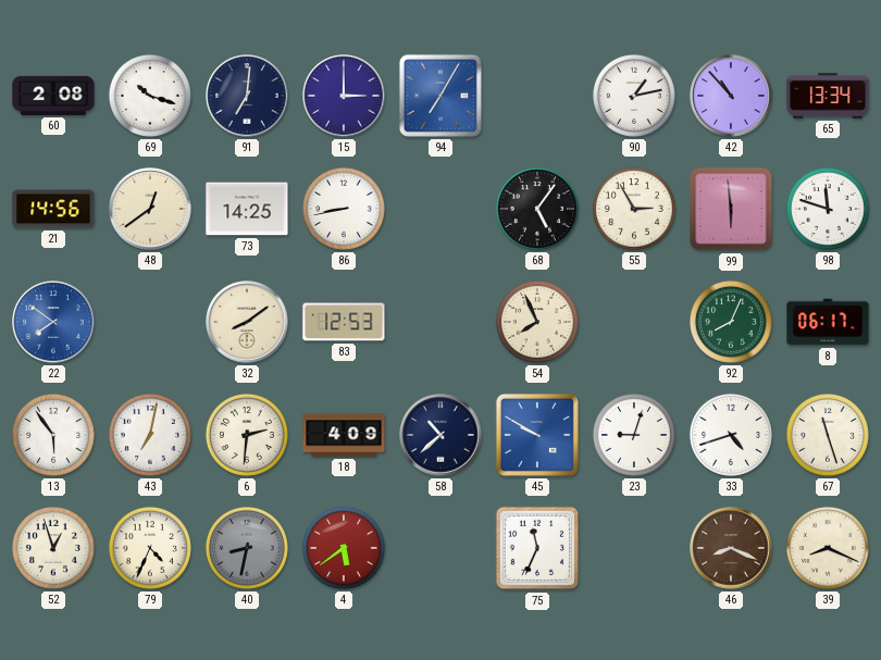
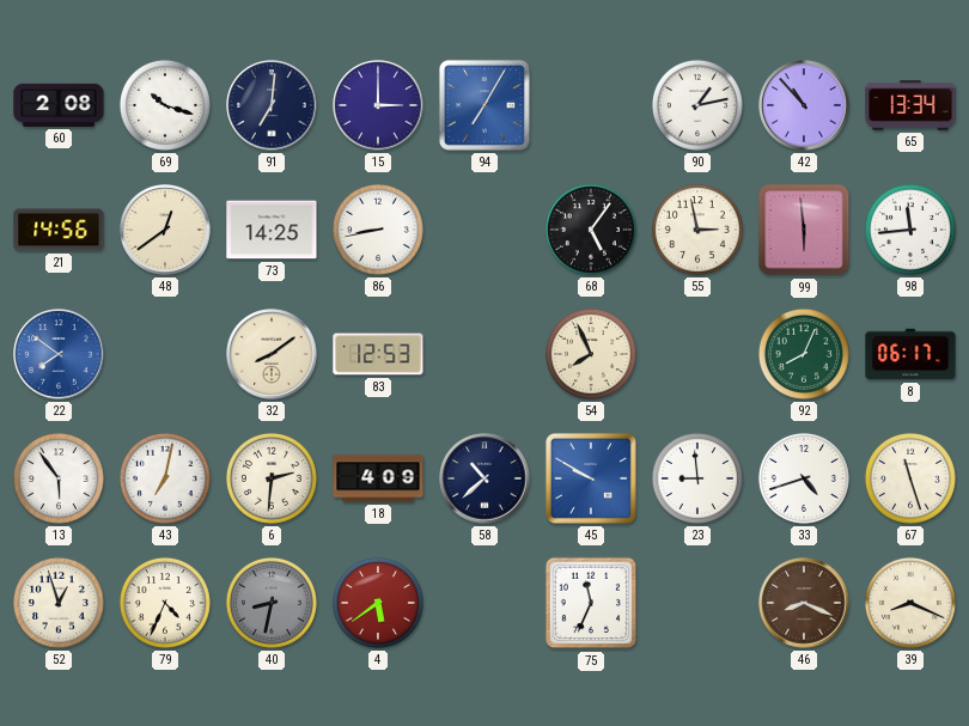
55: 2:55 -> 2:58
98: 11:48 -> 11:44
23: 9:03 -> 8:59
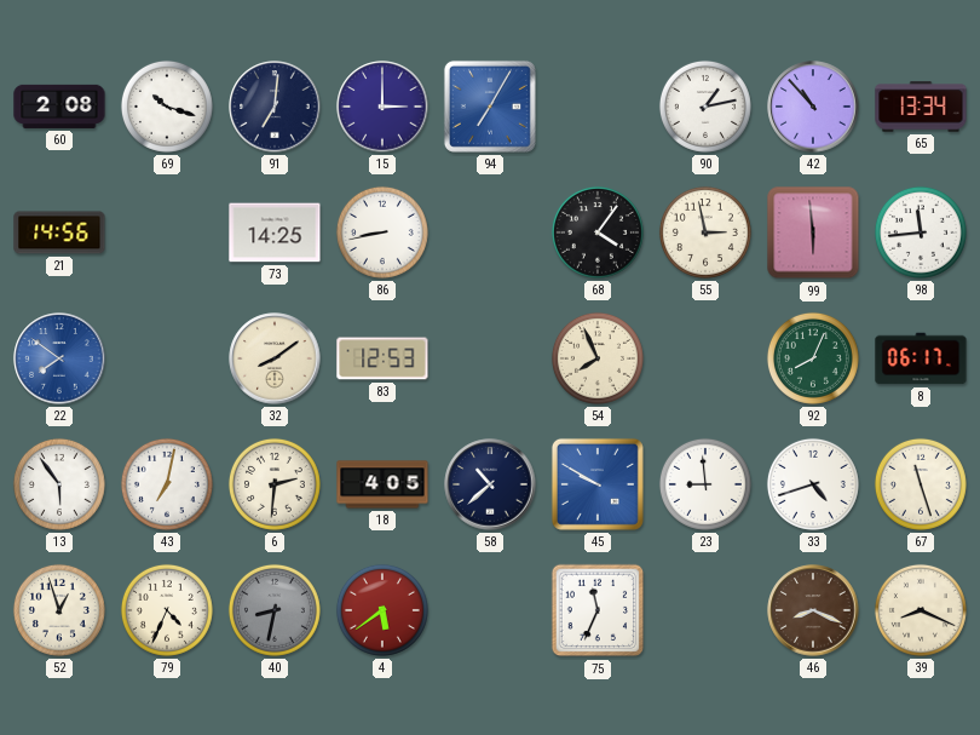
48: 12:39 -> none
68: 5:06 -> 4:06
18: 4:09 -> 4:05
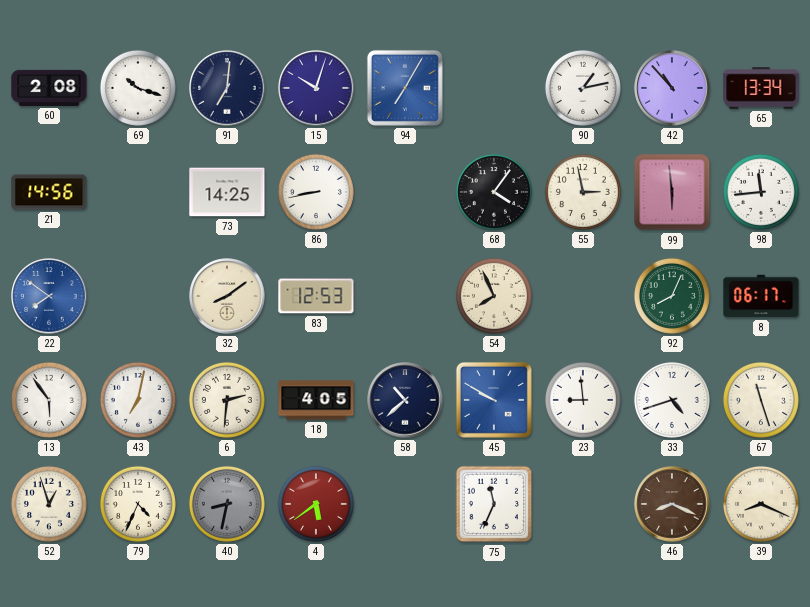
15: 3:00 -> 10:03
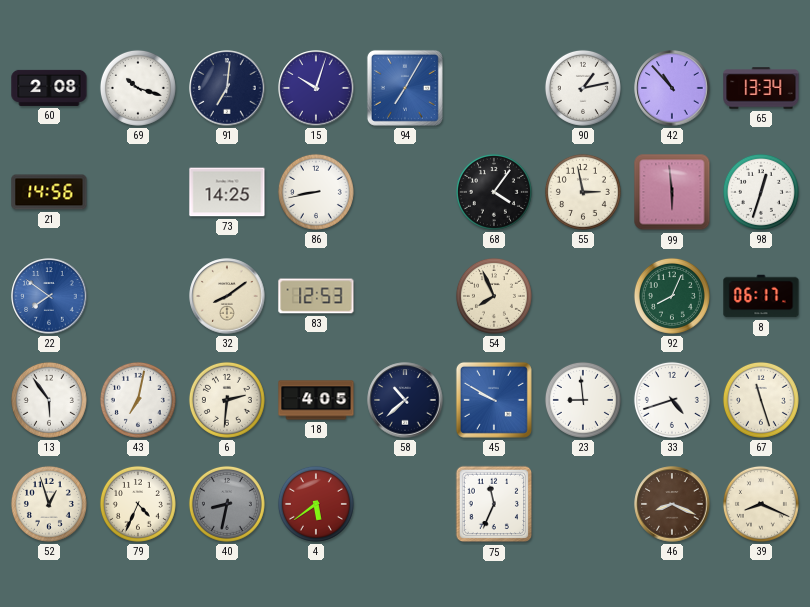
98: 11:44 -> 12:33
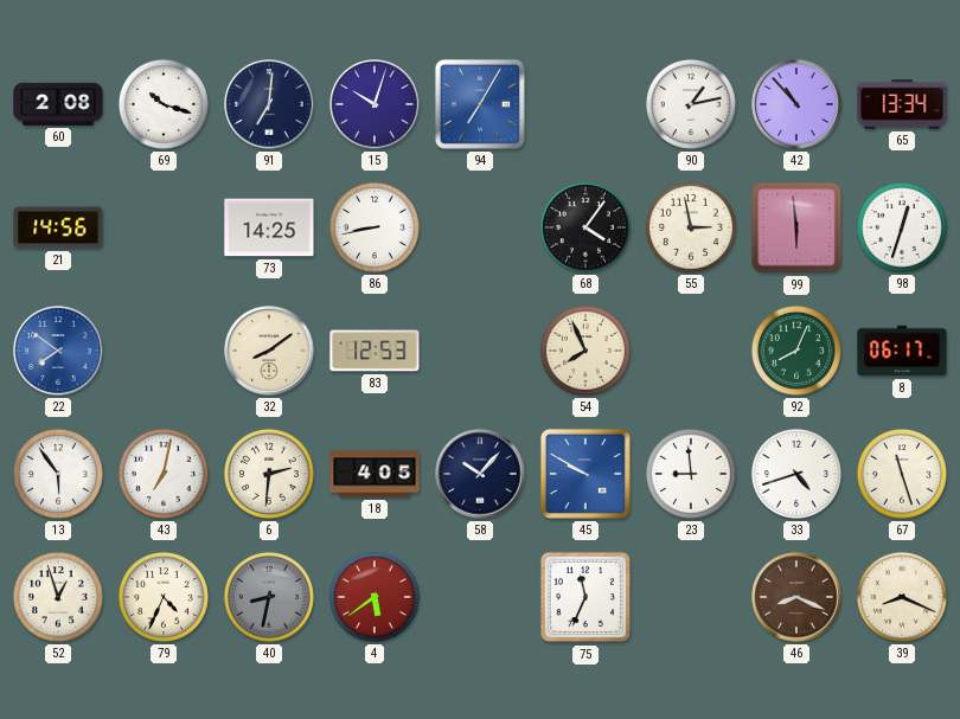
58: 10:38 -> 10:07
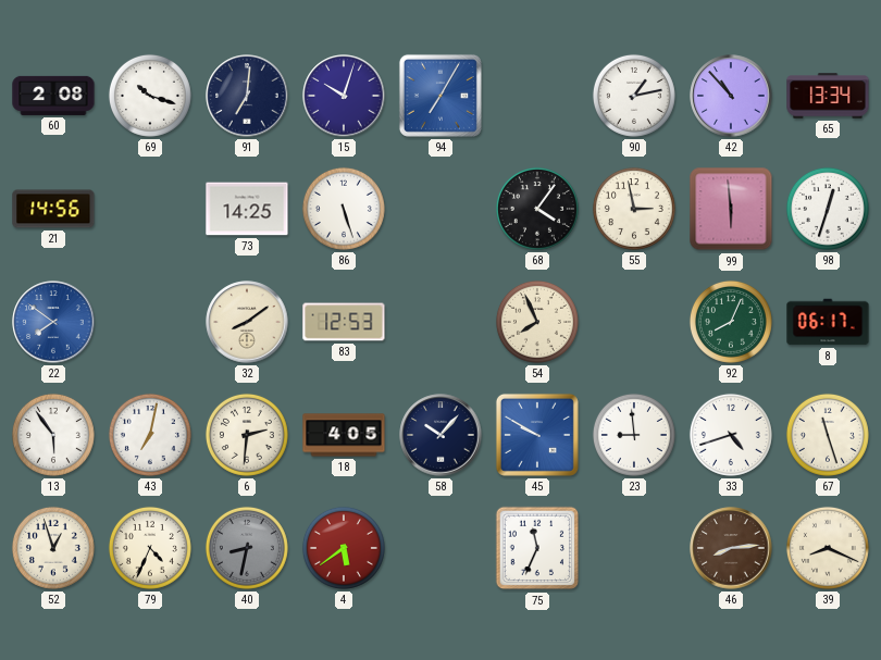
86: 8:43 -> 5:27
46: 8:19 -> 8:14
